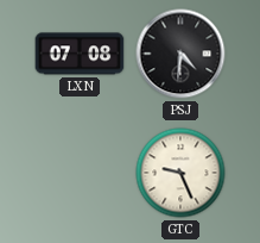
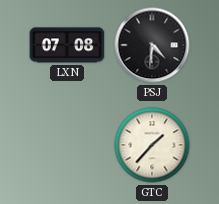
GTC: 9:26 -> 1:37
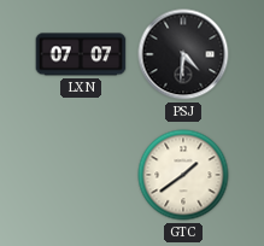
LXN: 07:08 -> 07:07
GTC: 1:37 -> 1:39
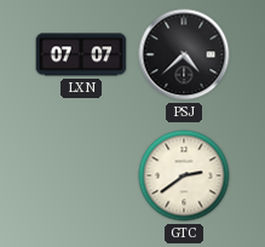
PSJ: 4:31 -> 4:38
GTC: 1:39 -> 2:39
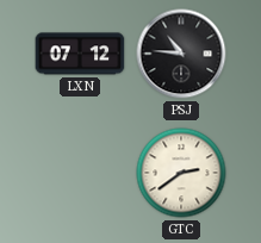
LXN: 07:07 -> 07:12
PSJ: 4:38 -> 10:46
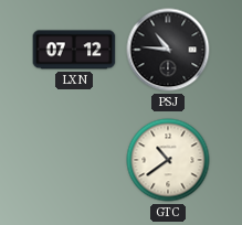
GTC: 2:39 -> 10:39
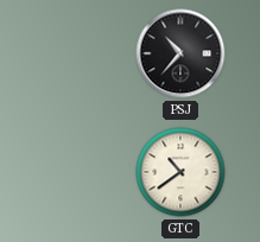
LXN: 07:12 -> none
PSJ: 10:46 -> 10:37
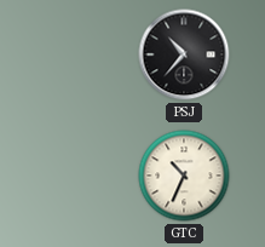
GTC: 10:39 -> 10:34
